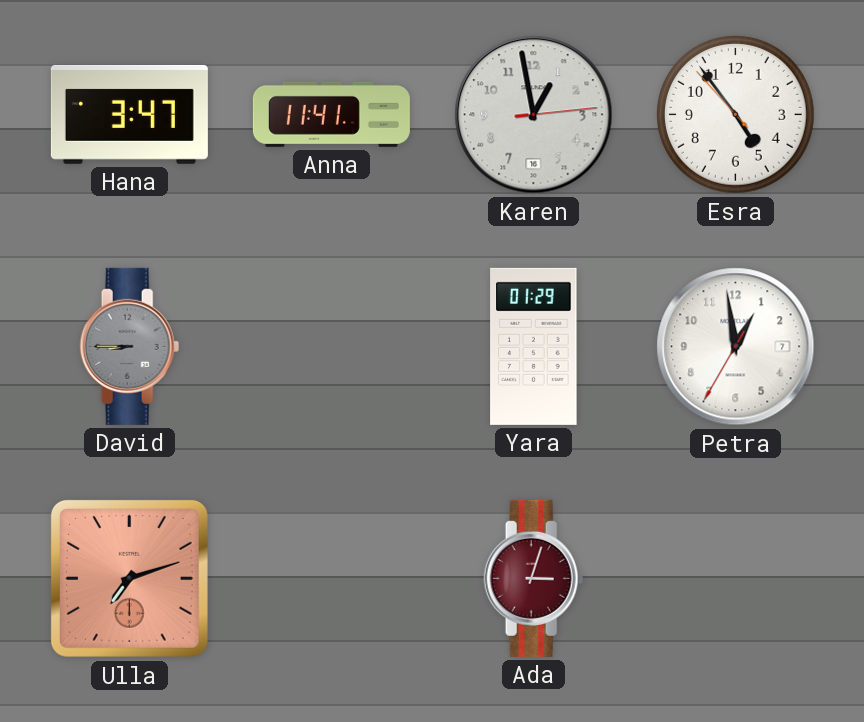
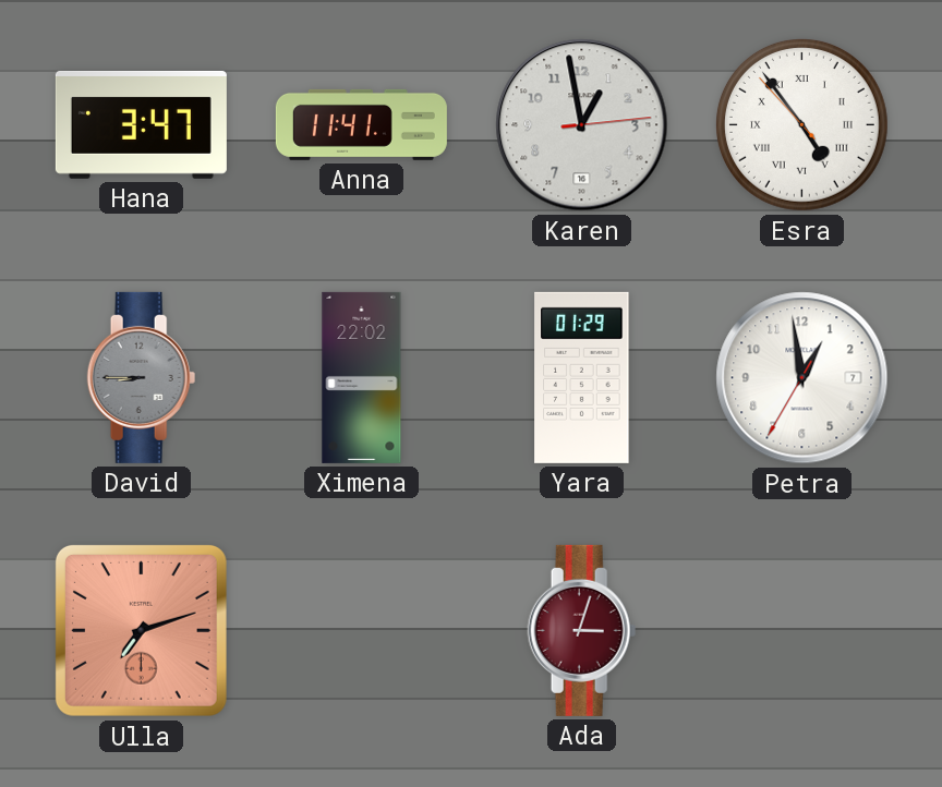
Esra numerals: Arabic -> Roman
Ximena: none -> 22:02
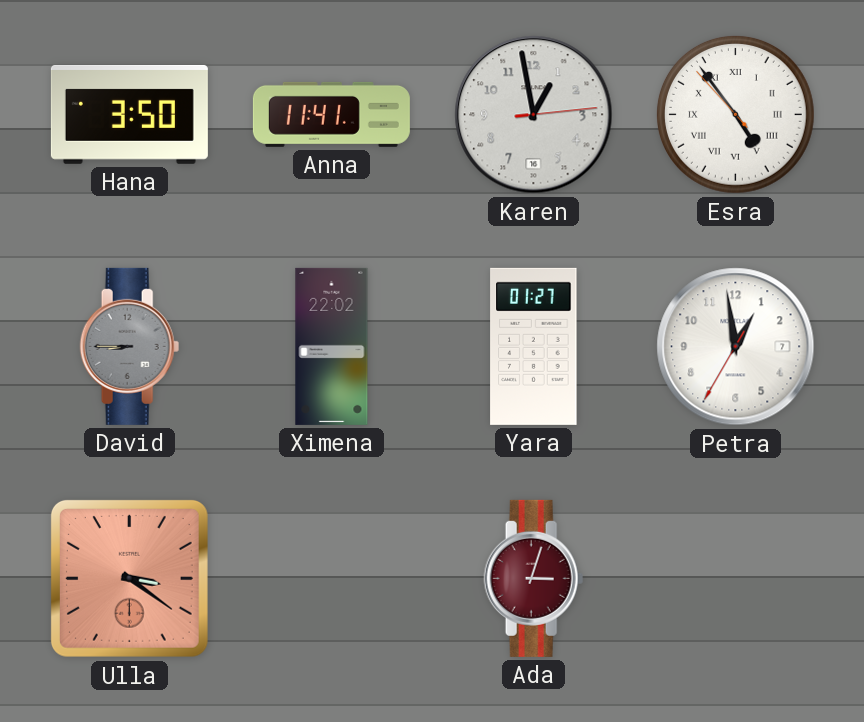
Hana: 3:47 -> 3:50
Yara: 01:29 -> 01:27
Ulla: 7:12 -> 3:21
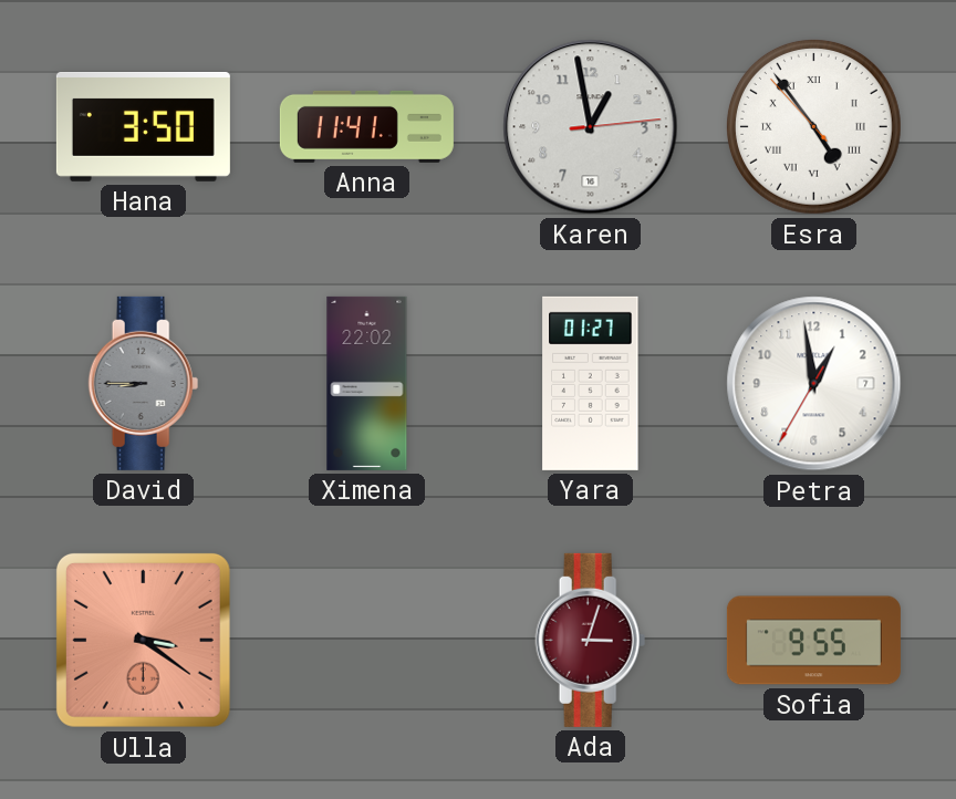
Sofia: none -> 9:55
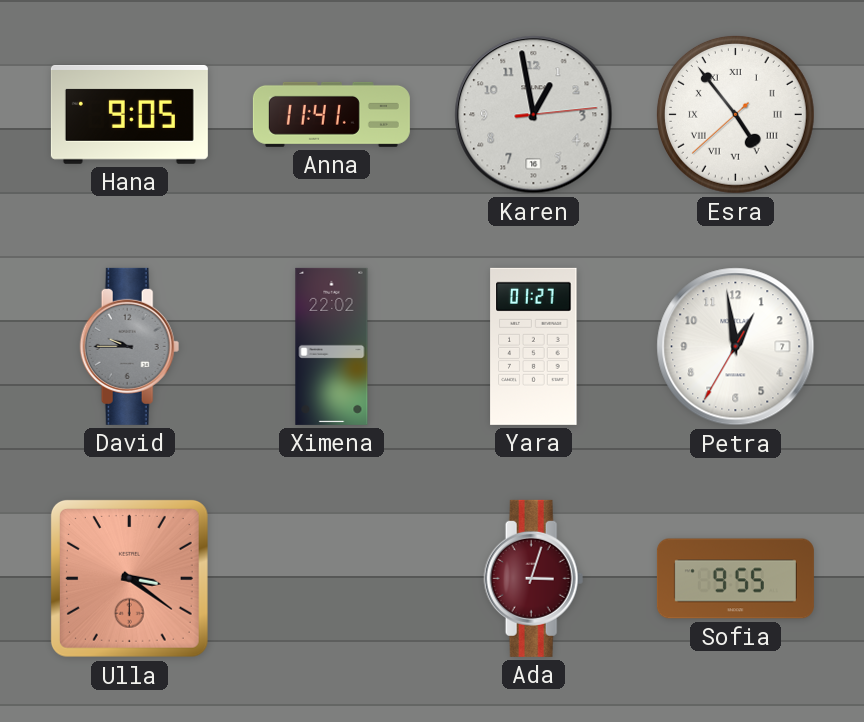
Hana: 3:50 -> 9:05
Esra: 4:53:53 -> 4:53:38
David: 8:45 -> 9:45
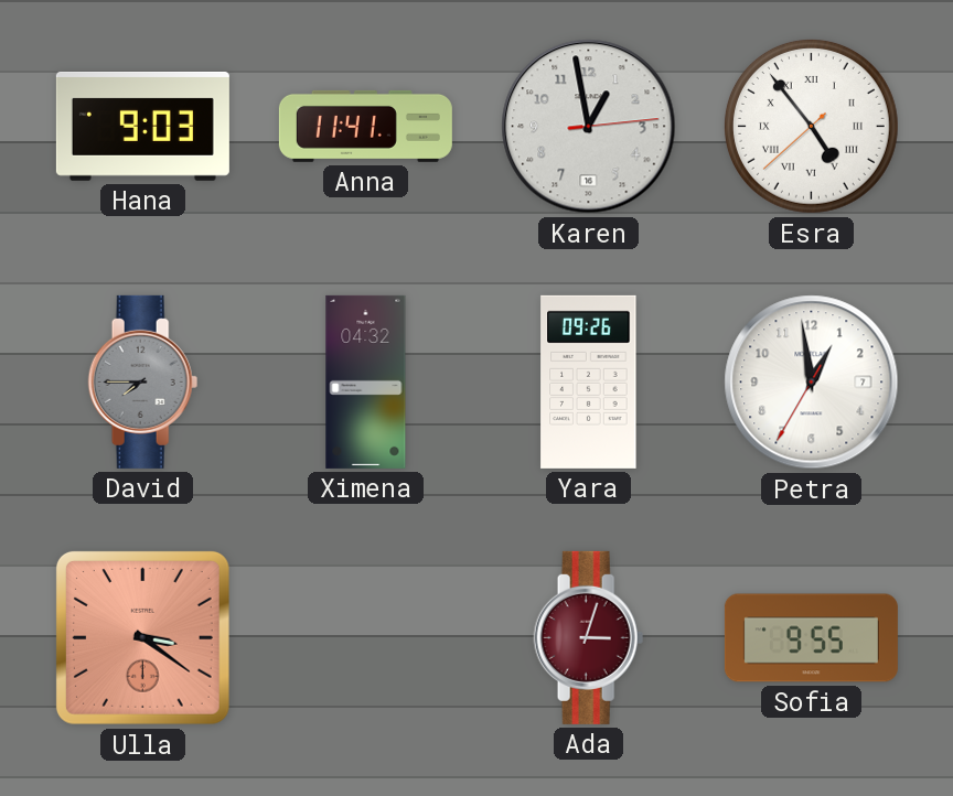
Hana: 9:05 -> 9:03
David: 9:45 -> 7:45
Ximena: 22:02 -> 04:32
Yara: 01:27 -> 09:26
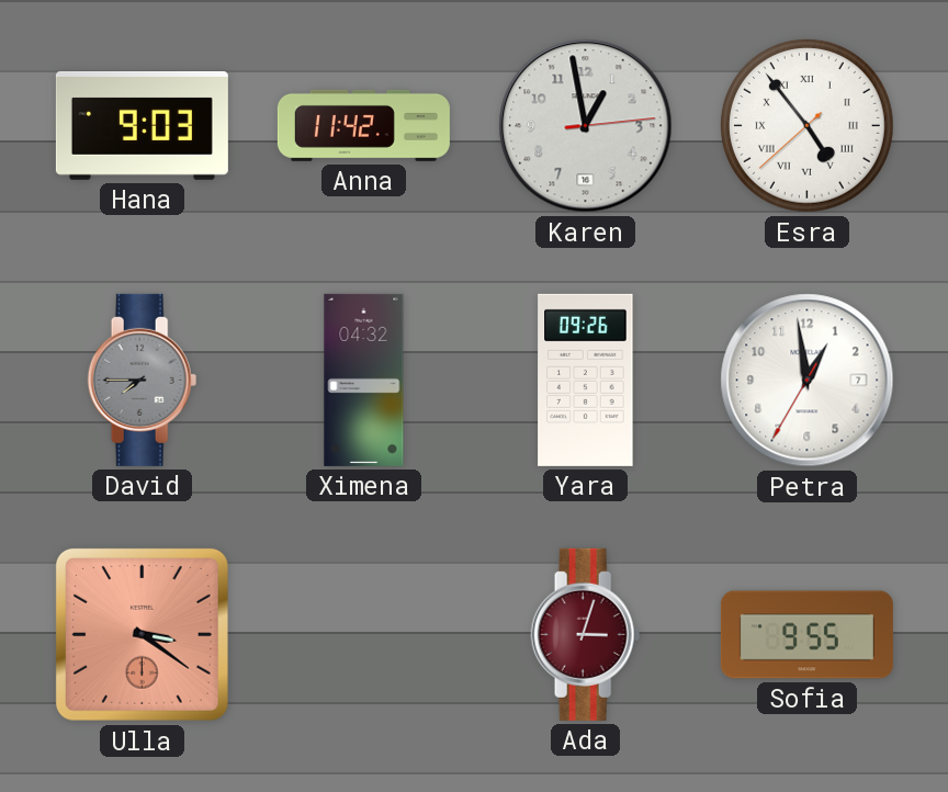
Anna: 11:41 -> 11:42
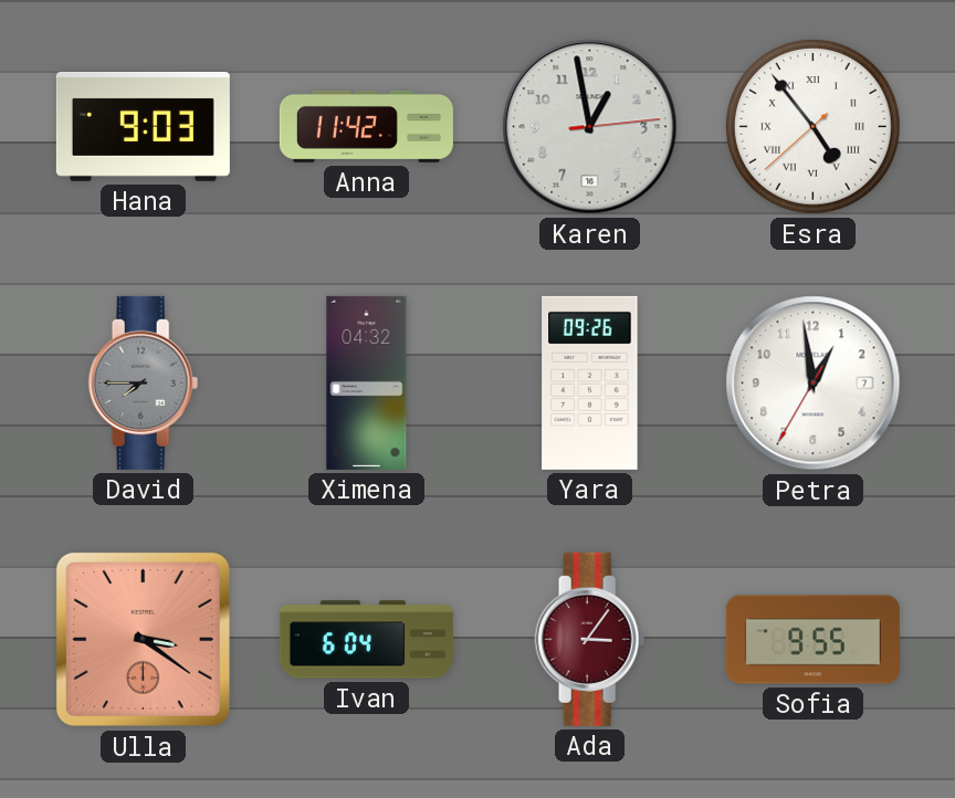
Ivan: none -> 6:04
Ada: 3:03 -> 3:06
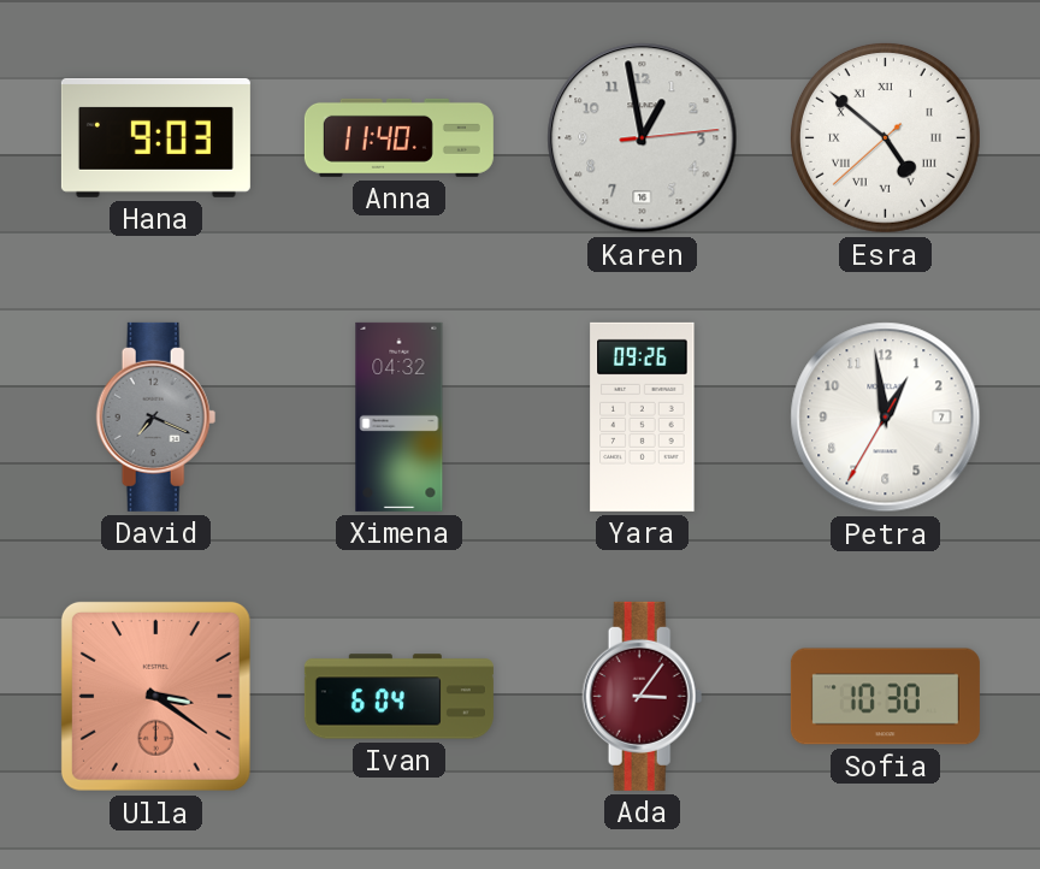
Anna: 11:42 -> 11:40
Esra: 4:53 -> 4:51
David: 7:45 -> 7:19
Sofia: 9:55 -> 10:30
